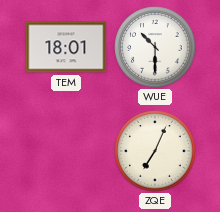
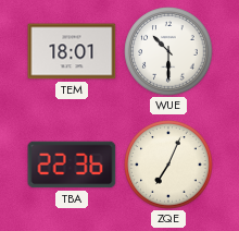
TBA: none -> 22:36
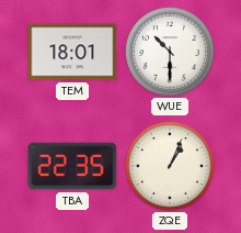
TBA: 22:36 -> 22:35
ZQE: 7:04 -> 1:04
